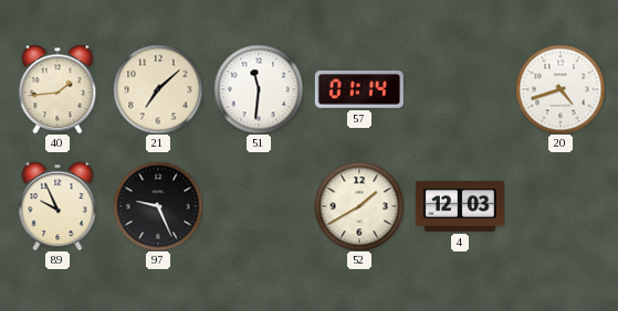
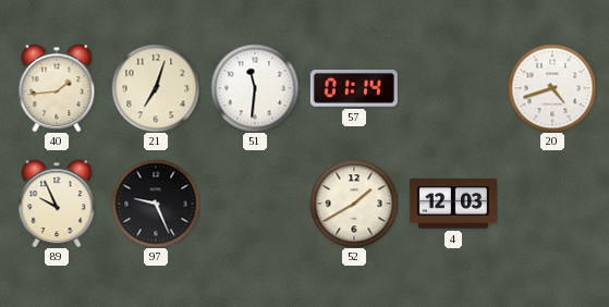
21: 7:08 -> 7:03
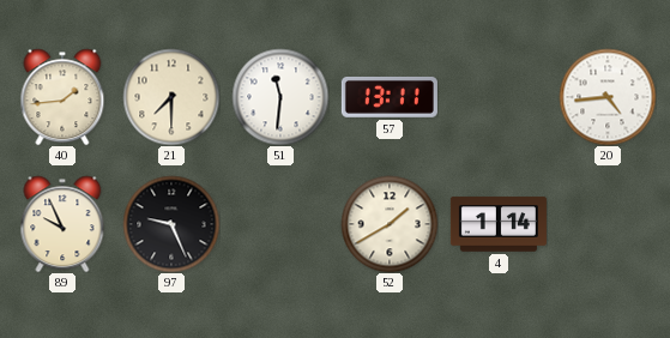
21: 7:03 -> 7:30
57: 01:14 -> 13:11
20: 4:42 -> 4:44
4: 12:03 -> 1:14
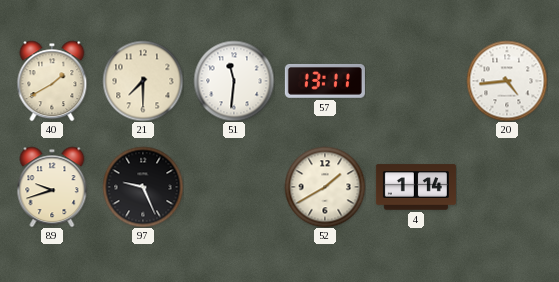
40: 1:44 -> 1:40
89: 9:56 -> 9:42
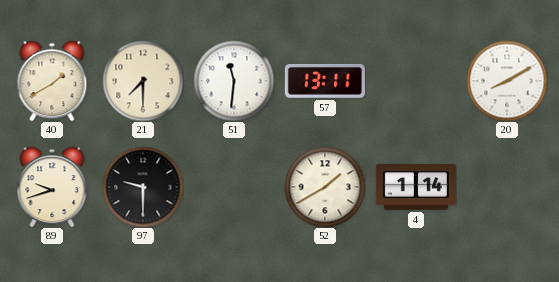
20: 4:44 -> 8:10
97: 9:26 -> 9:30
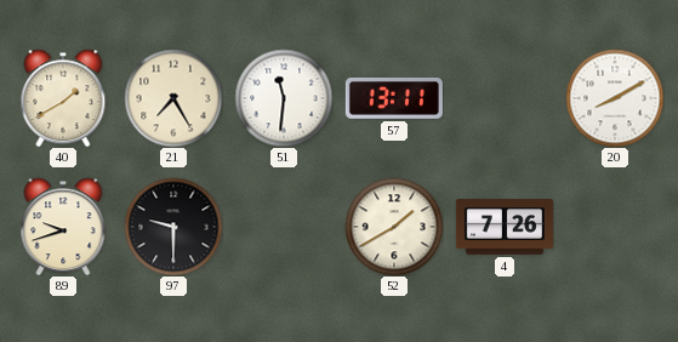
21: 7:30 -> 7:25
4: 1:14 -> 7:26
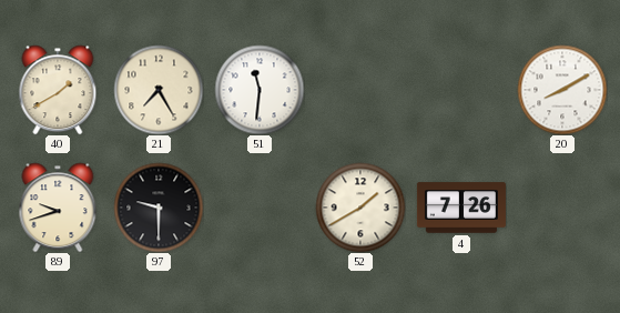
57: 13:11 -> none
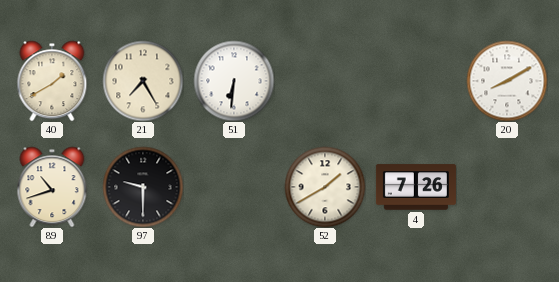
51: 11:31 -> 6:31
89: 9:42 -> 10:42
